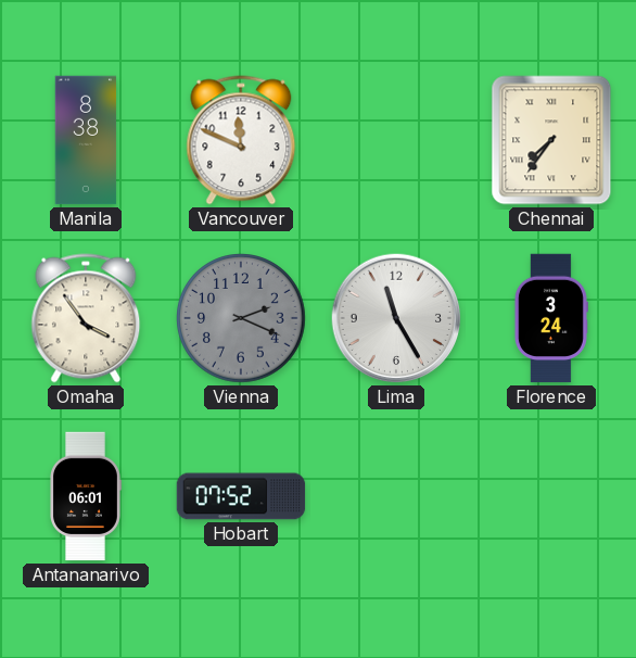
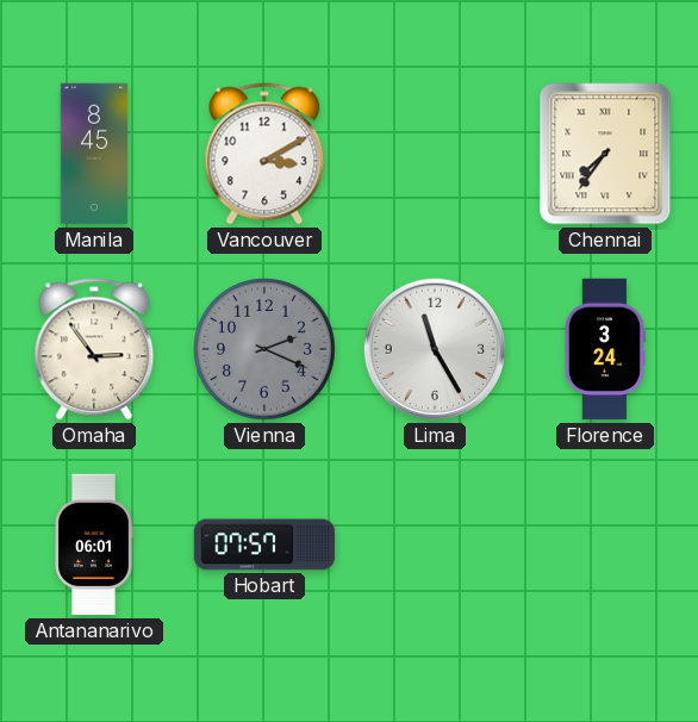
Manila: 8:38 -> 8:45
Vancouver: 11:49 -> 3:10
Omaha: 3:54 -> 2:54
Hobart: 07:52 -> 07:57
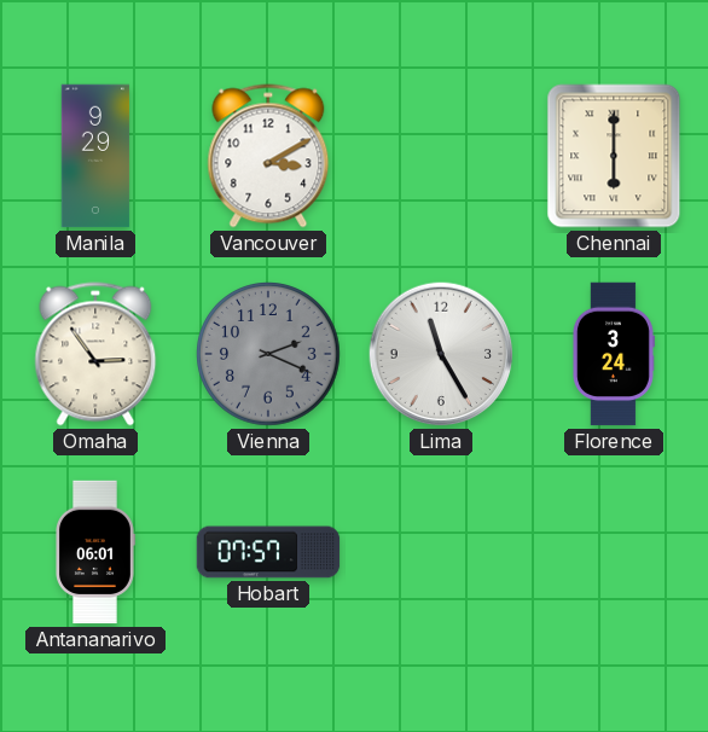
Manila: 8:45 -> 9:29
Chennai: 7:36 -> 6:00
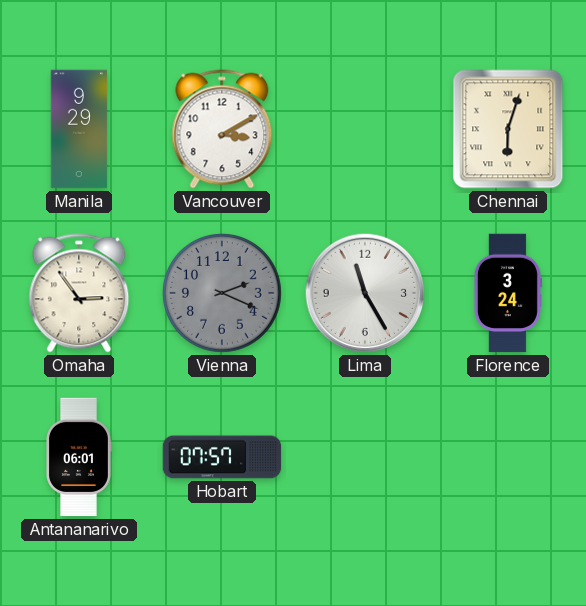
Chennai: 6:00 -> 6:03
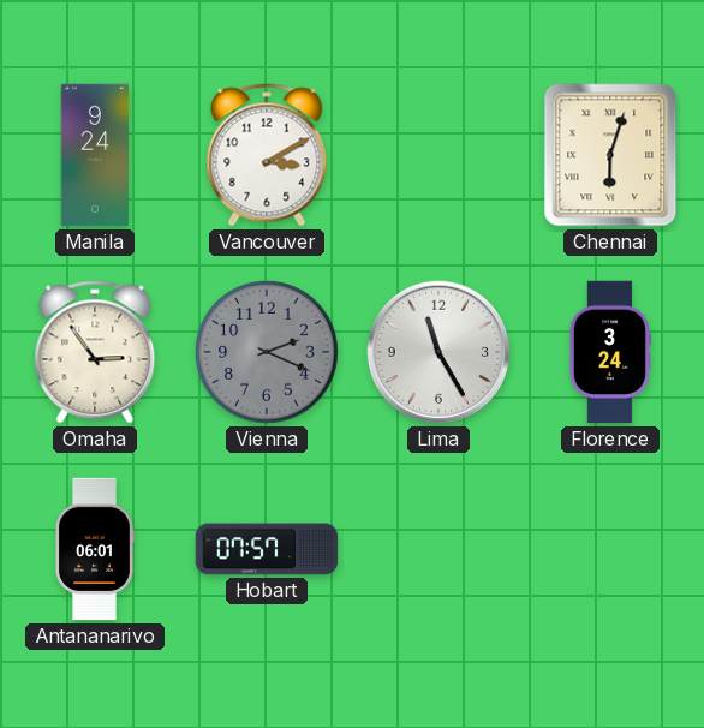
Manila: 9:29 -> 9:24
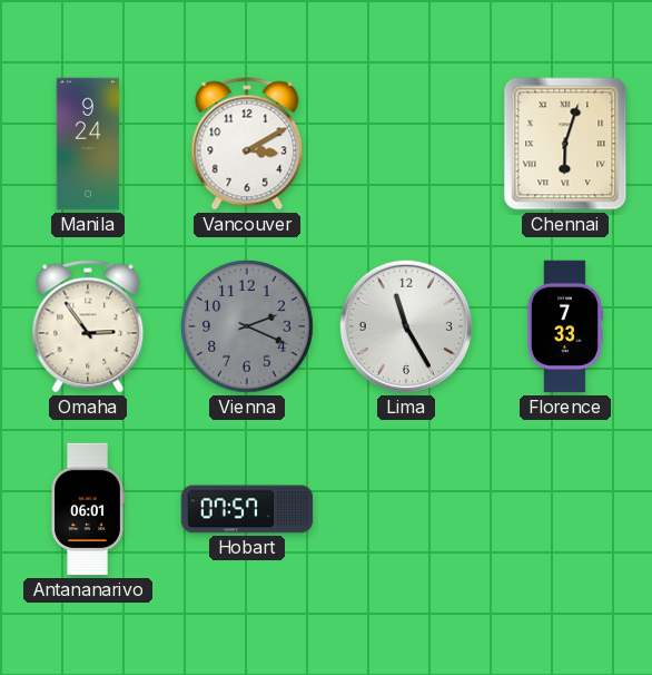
Florence: 3:24 -> 7:33
